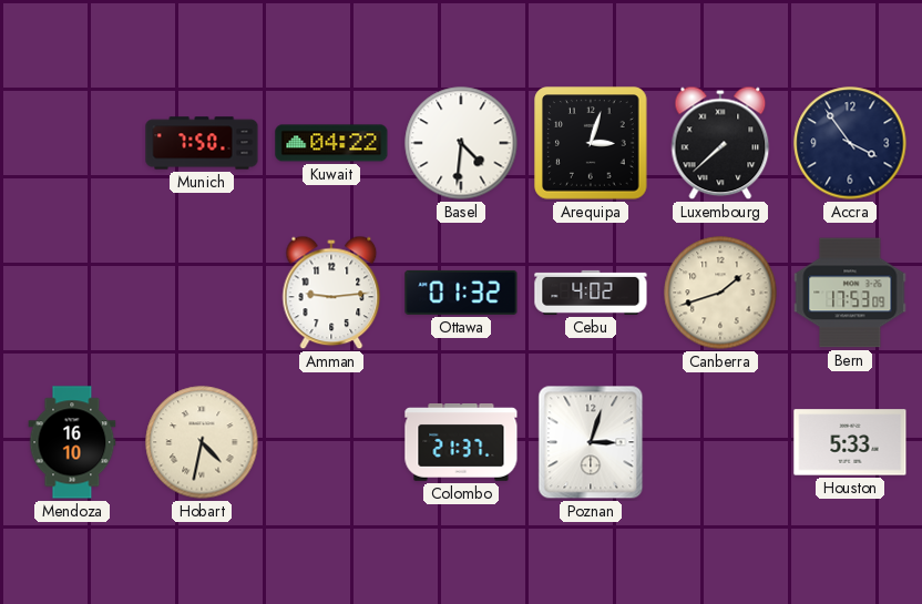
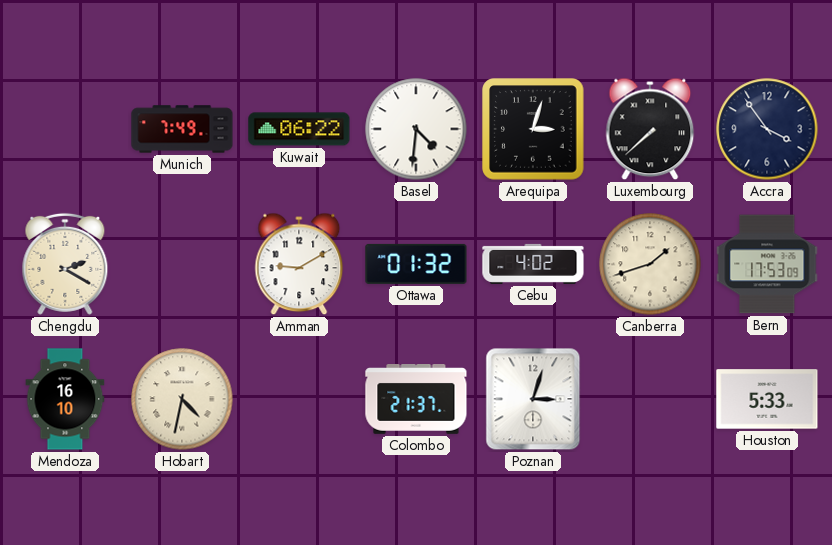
Munich: 7:50 -> 7:49
Kuwait: 04:22 -> 06:22
Chengdu: none -> 2:20
Amman: 9:14 -> 9:10
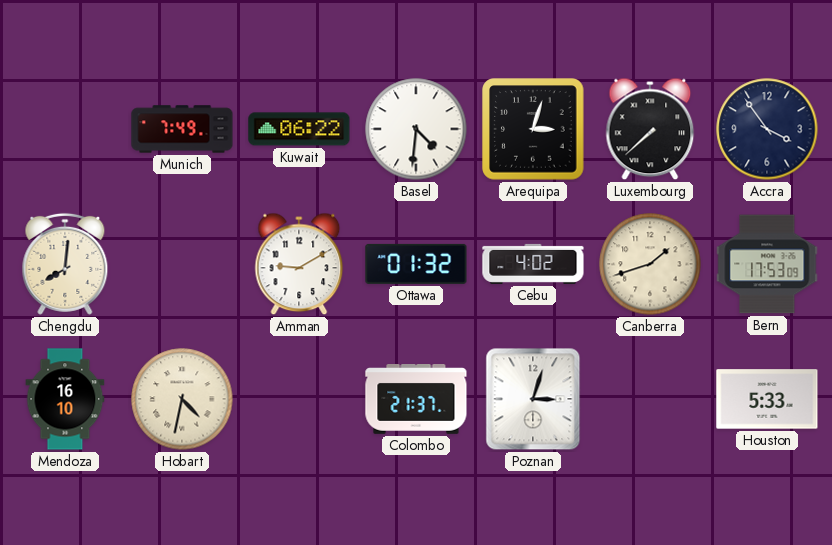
Chengdu: 2:20 -> 8:01
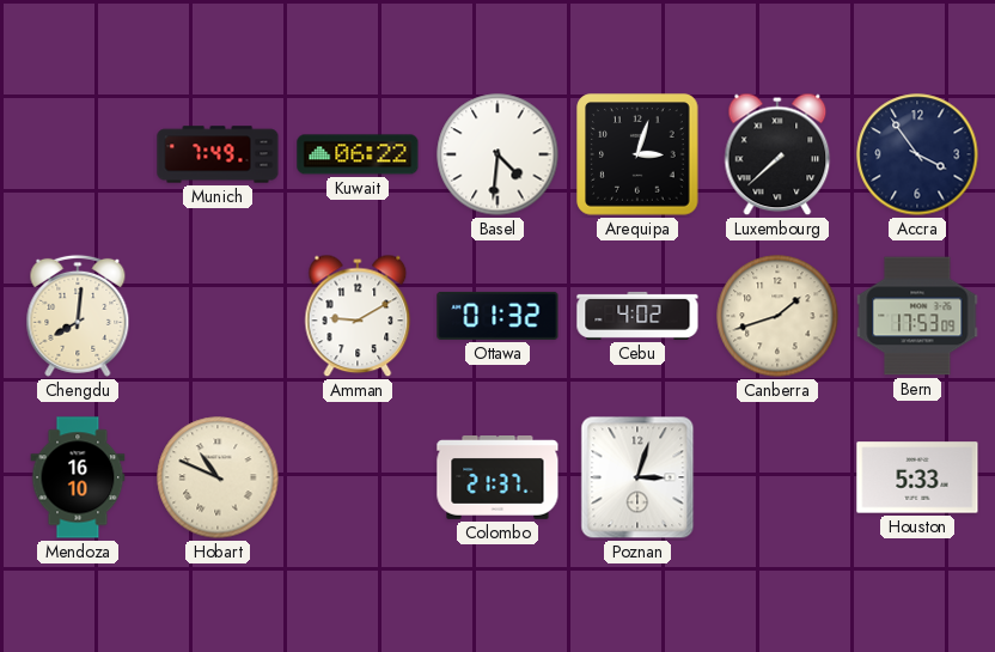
Hobart: 4:32 -> 10:49
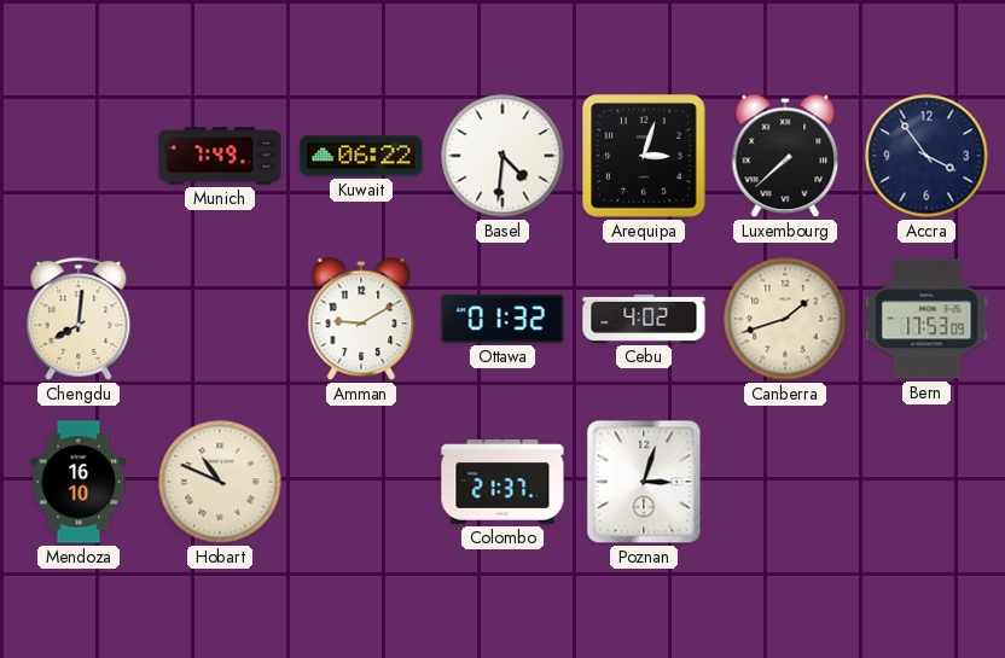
Houston: 5:33 -> none
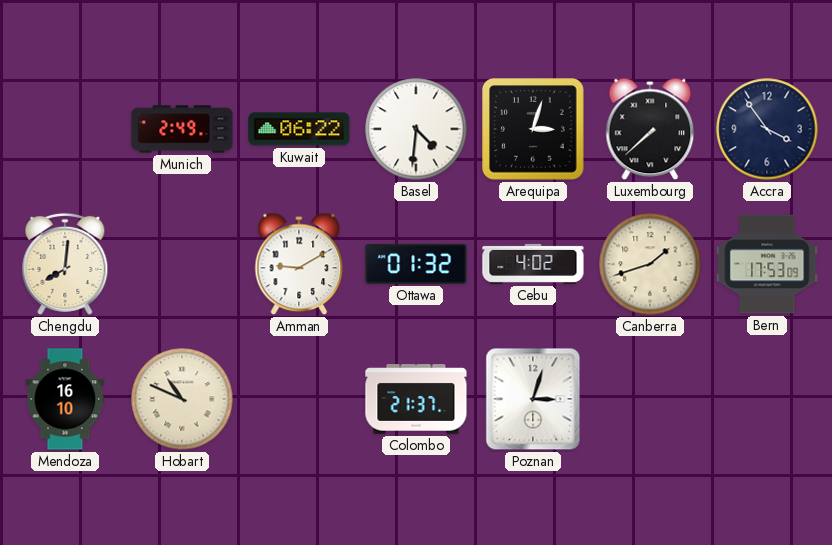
Munich: 7:49 -> 2:49
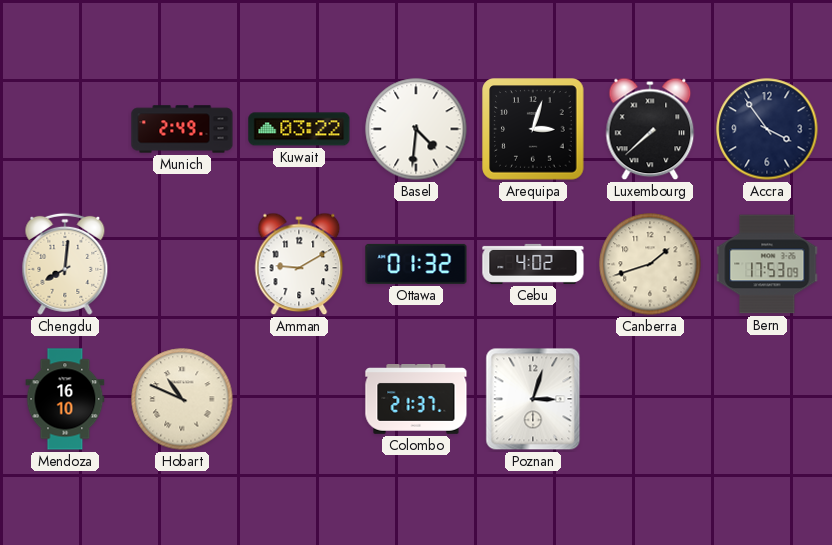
Kuwait: 06:22 -> 03:22
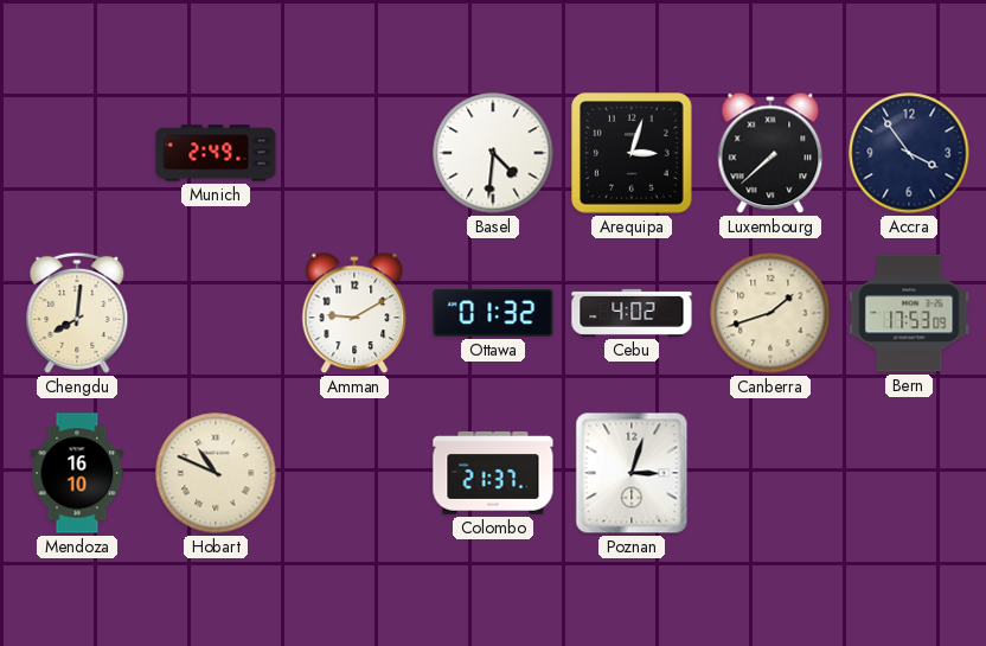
Kuwait: 03:22 -> none
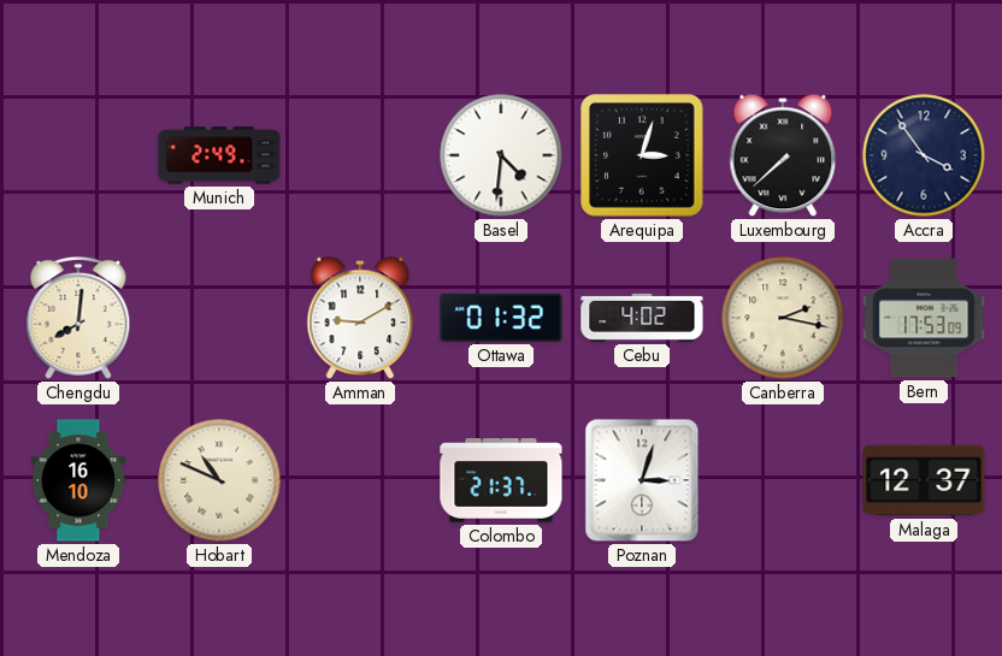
Canberra: 1:42 -> 2:17
Malaga: none -> 12:37
